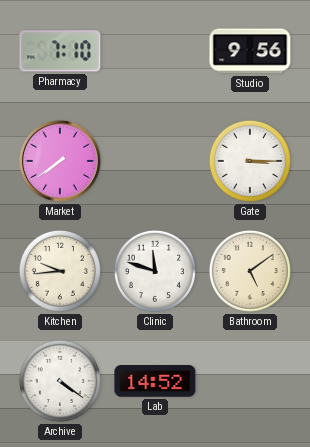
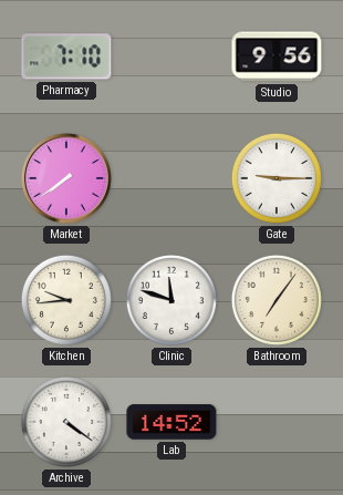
Gate: 3:15 -> 9:15
Bathroom: 5:09 -> 7:06
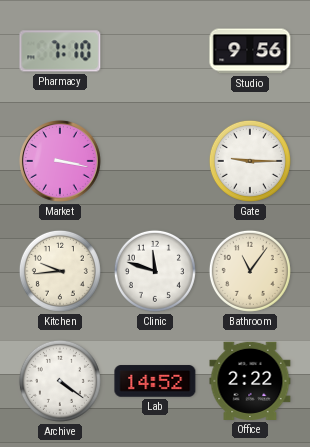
Market: 7:39 -> 3:17
Bathroom: 7:06 -> 11:06
Office: none -> 2:22
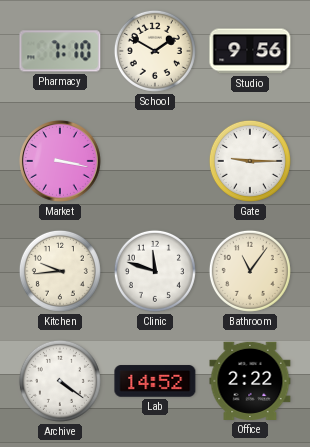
School: none -> 1:50
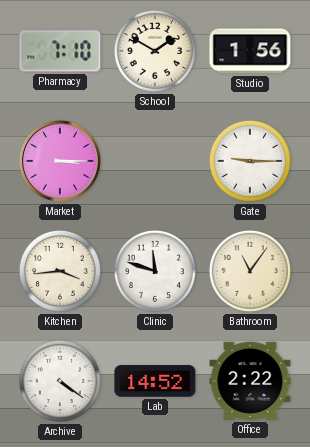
Studio: 9:56 -> 1:56
Market: 3:17 -> 3:15
Kitchen: 9:44 -> 3:44
